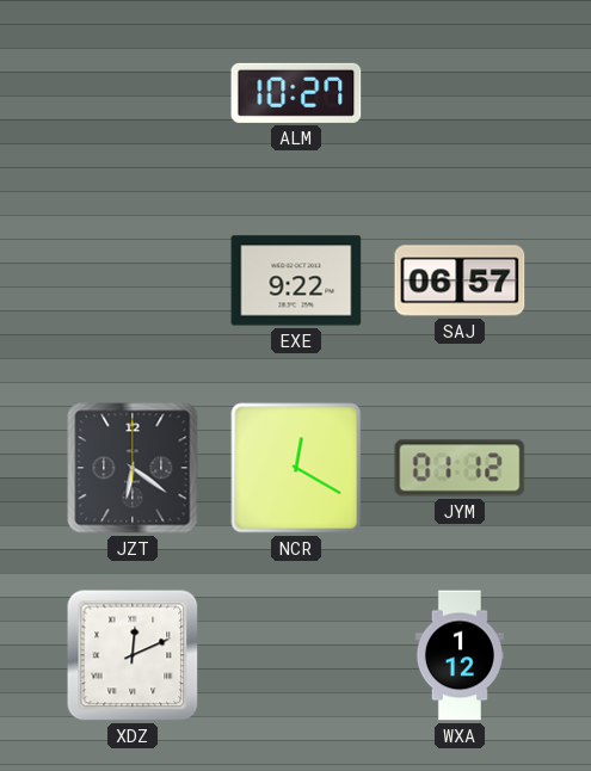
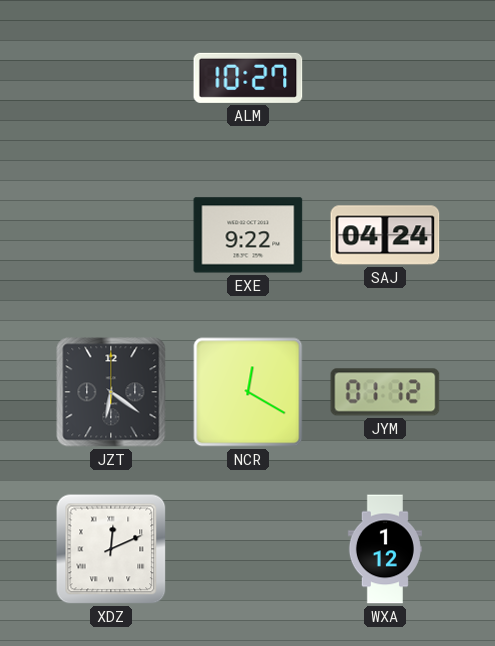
SAJ: 06:57 -> 04:24
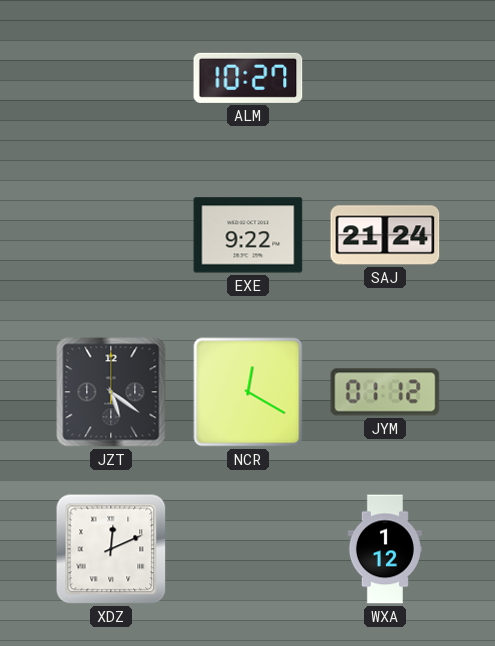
SAJ: 04:24 -> 21:24
JZT: 6:21 -> 5:21
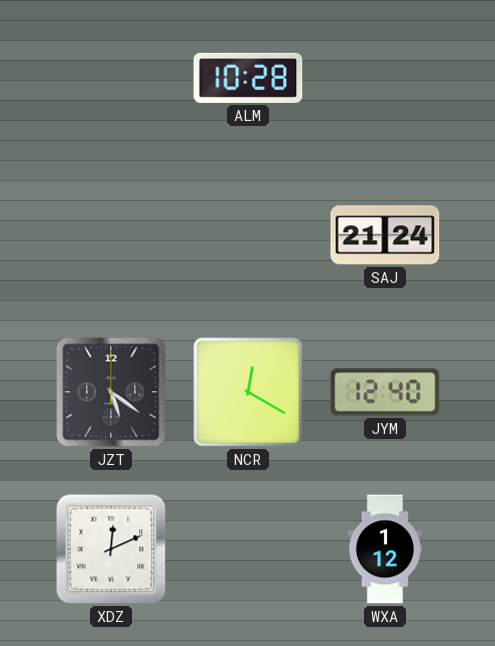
ALM: 10:27 -> 10:28
EXE: 9:22 -> none
JYM: 01:12 -> 12:40
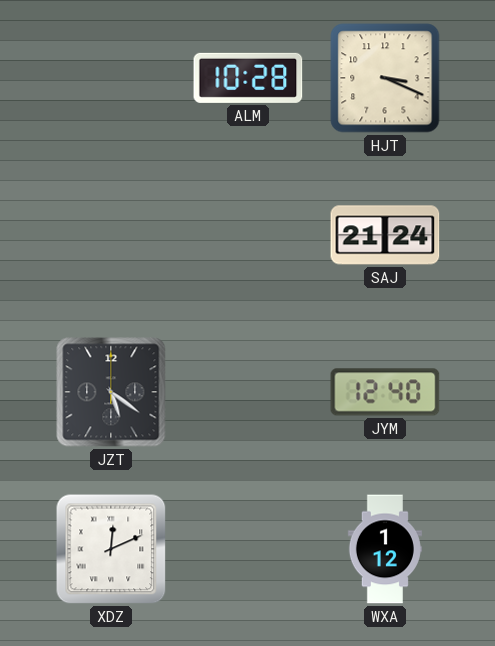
HJT: none -> 3:19
NCR: 12:20 -> none
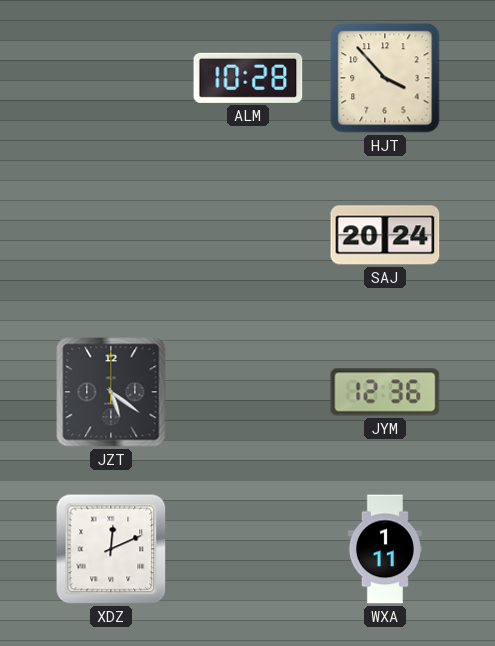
HJT: 3:19 -> 3:53
SAJ: 21:24 -> 20:24
JYM: 12:40 -> 12:36
WXA: 1:12 -> 1:11
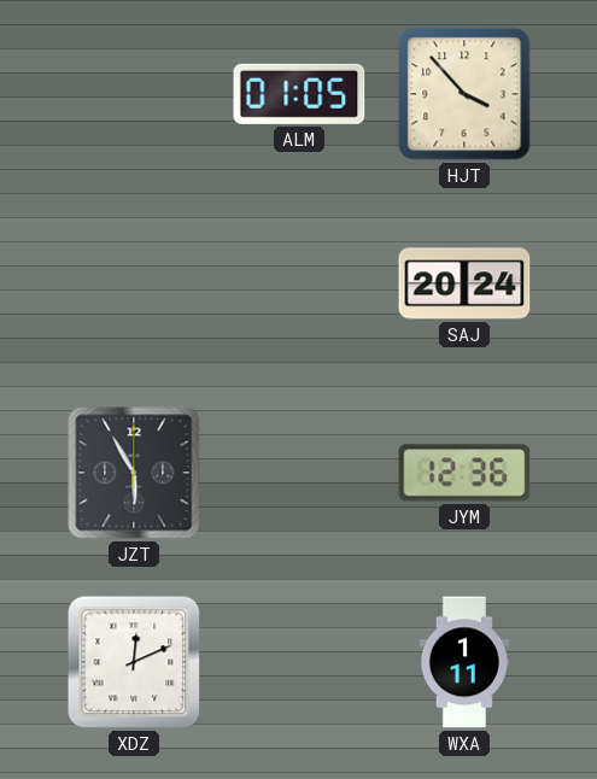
ALM: 10:28 -> 01:05
JZT: 5:21 -> 5:55
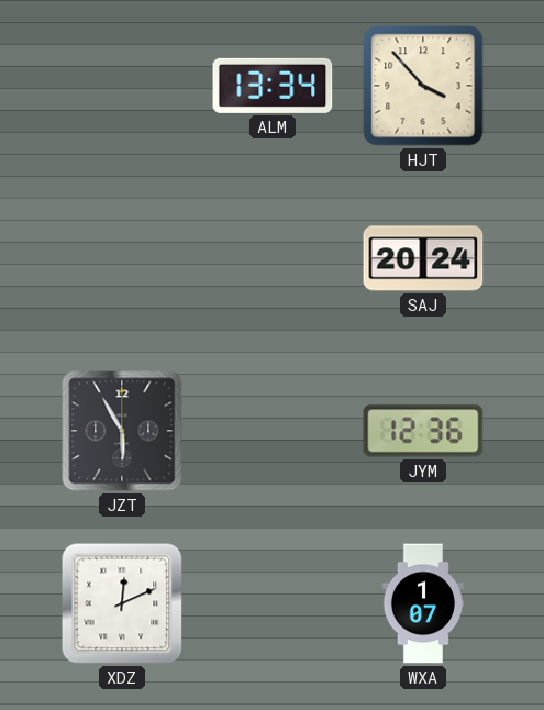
ALM: 01:05 -> 13:34
WXA: 1:11 -> 1:07
